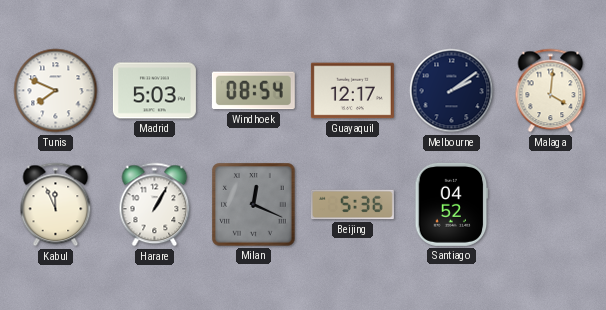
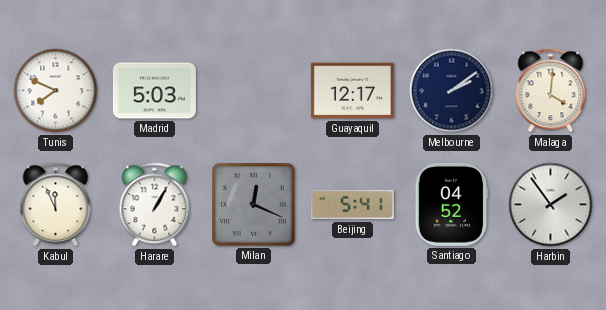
Windhoek: 08:54 -> none
Beijing: 5:36 -> 5:41
Harbin: none -> 1:54
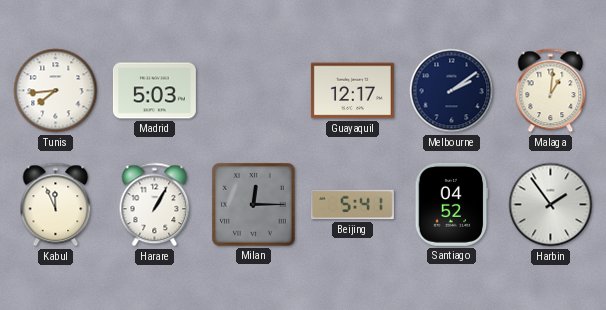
Tunis: 7:49 -> 7:44
Malaga: 4:01 -> 1:01
Milan: 12:19 -> 12:15
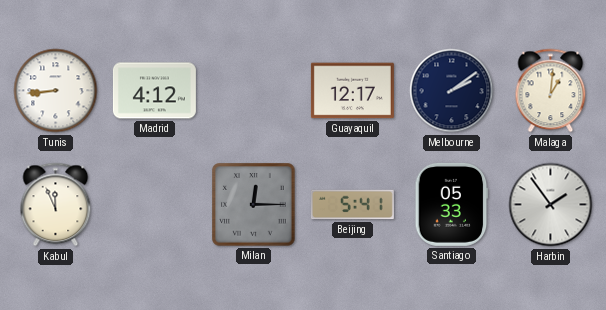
Tunis: 7:44 -> 8:44
Madrid: 5:03 -> 4:12
Harare: 1:05 -> none
Santiago: 04:52 -> 05:33
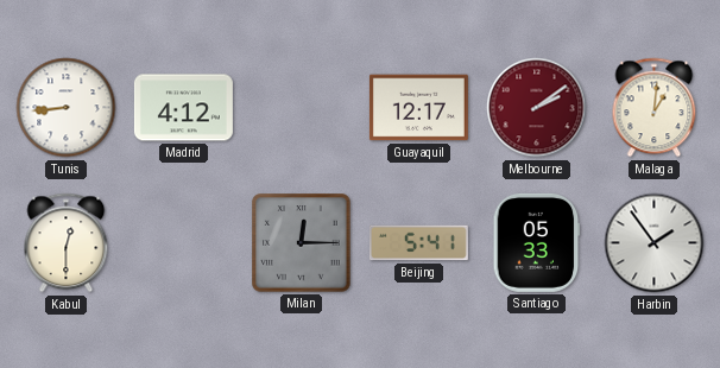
Melbourne dial: navy -> burgundy
Kabul: 11:56 -> 12:30
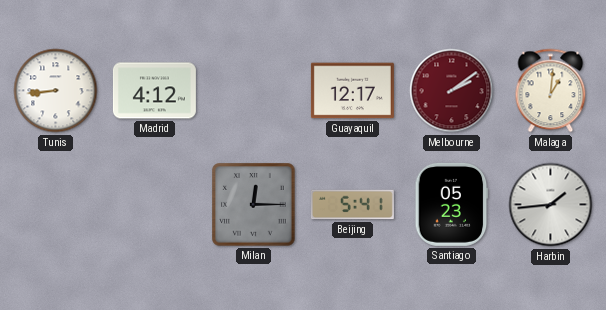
Kabul: 12:30 -> none
Santiago: 05:33 -> 05:23
Harbin: 1:54 -> 1:44
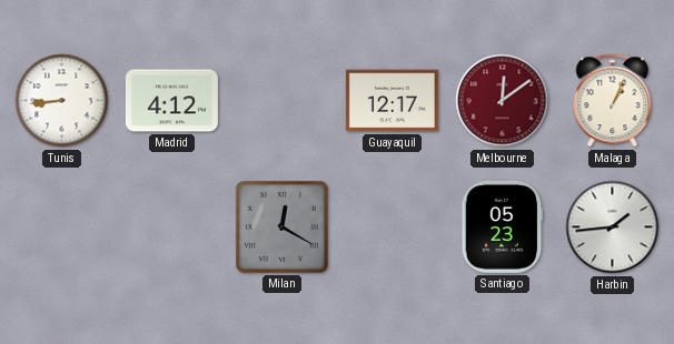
Melbourne: 2:09 -> 12:09
Malaga: 1:01 -> 1:04
Milan: 12:15 -> 12:20
Beijing: 5:41 -> none
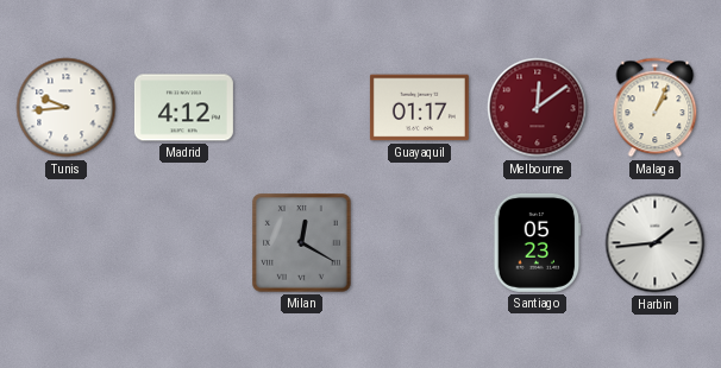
Tunis: 8:44 -> 9:44
Guayaquil: 12:17 -> 01:17
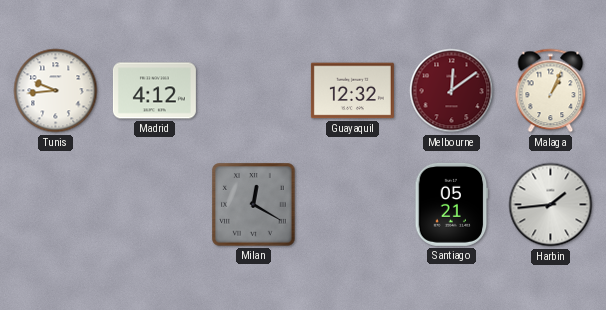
Guayaquil: 01:17 -> 12:32
Santiago: 05:23 -> 05:21
